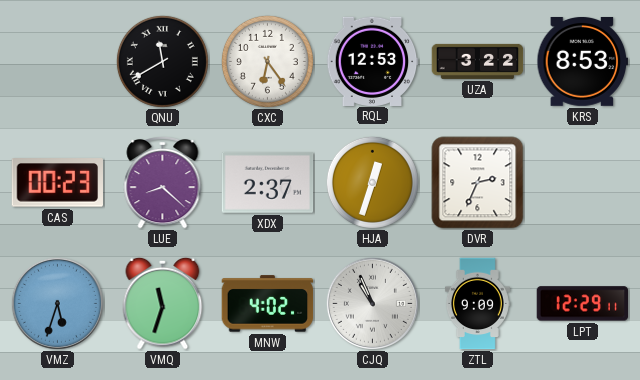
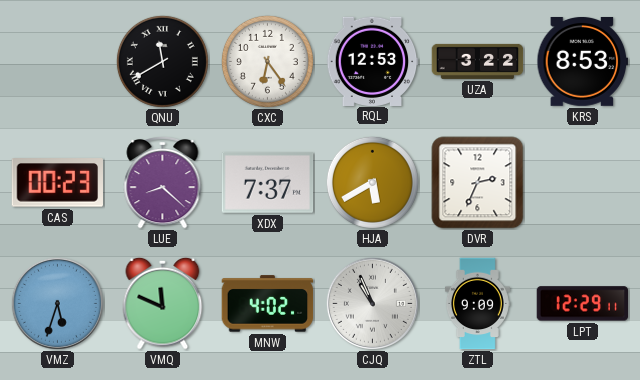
XDX: 2:37 -> 7:37
HJA: 12:33 -> 5:40
VMQ: 11:33 -> 11:49
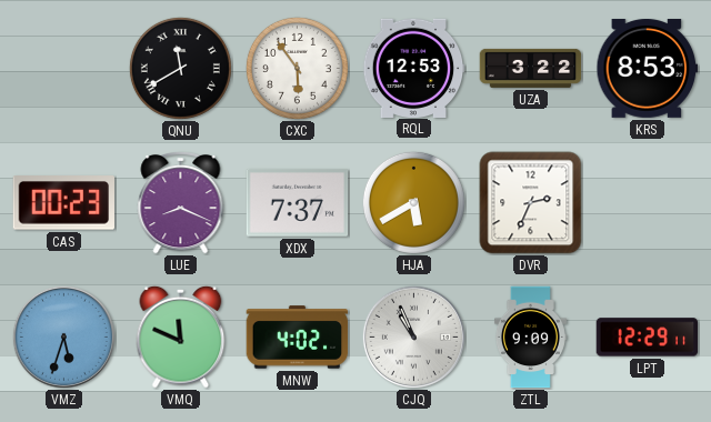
CXC: 6:24 -> 5:54
LUE: 8:22 -> 8:19
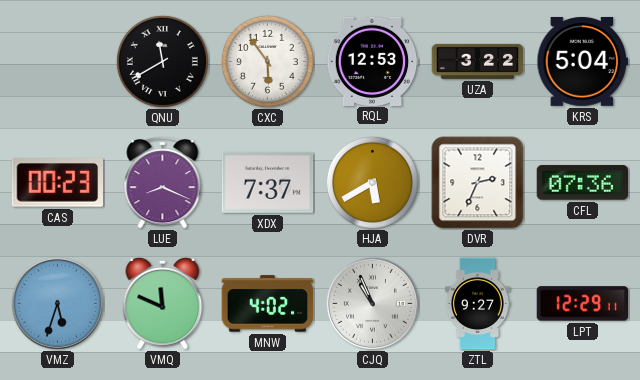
KRS: 8:53 -> 5:04
CFL: none -> 07:36
ZTL: 9:09 -> 9:27
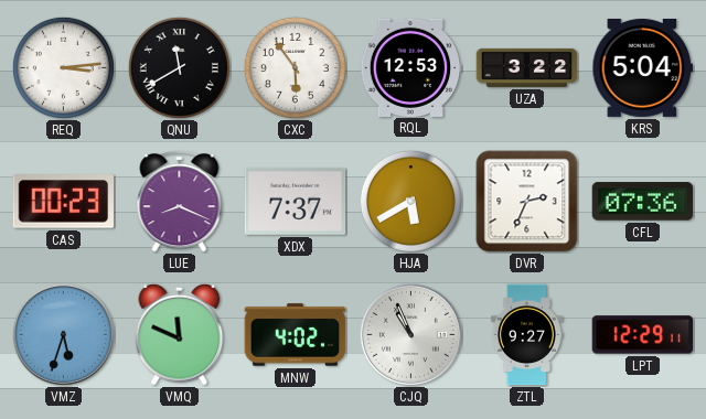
REQ: none -> 3:14
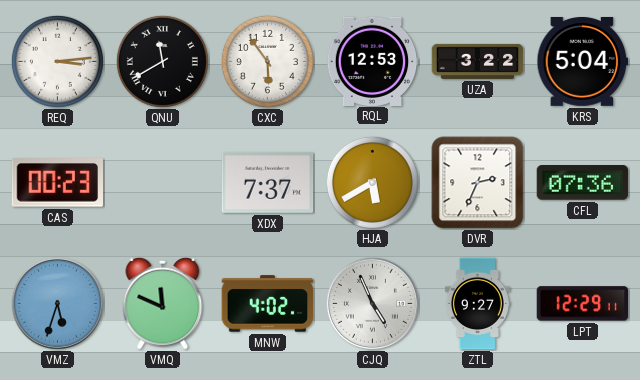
LUE: 8:19 -> none
CJQ: 10:56 -> 4:56
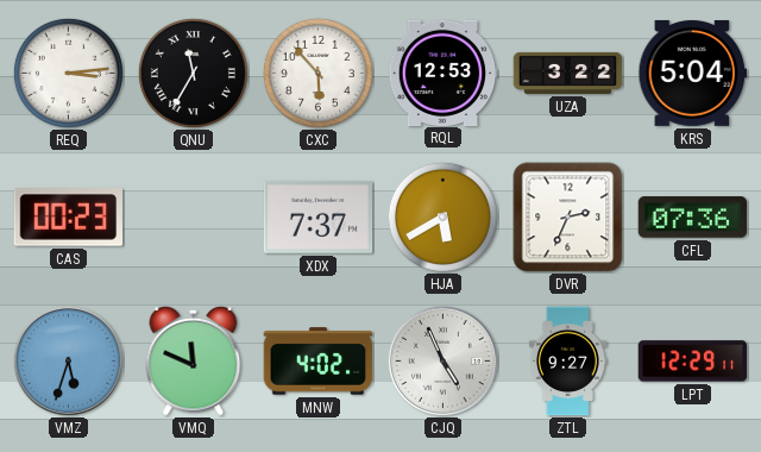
QNU: 11:40 -> 11:35
CXC: 5:54 -> 5:53
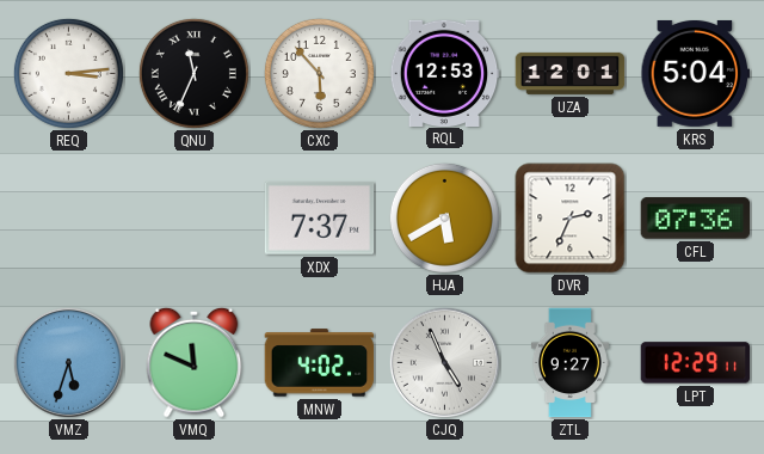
QNU: 11:35 -> 11:34
UZA: 3:22 -> 12:01
CAS: 00:23 -> none
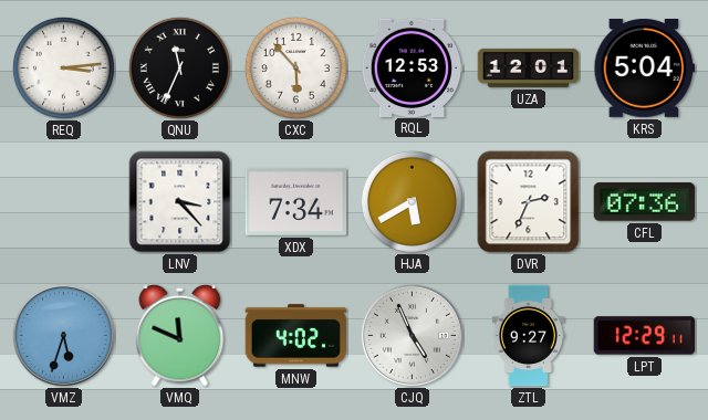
LNV: none -> 3:23
XDX: 7:37 -> 7:34
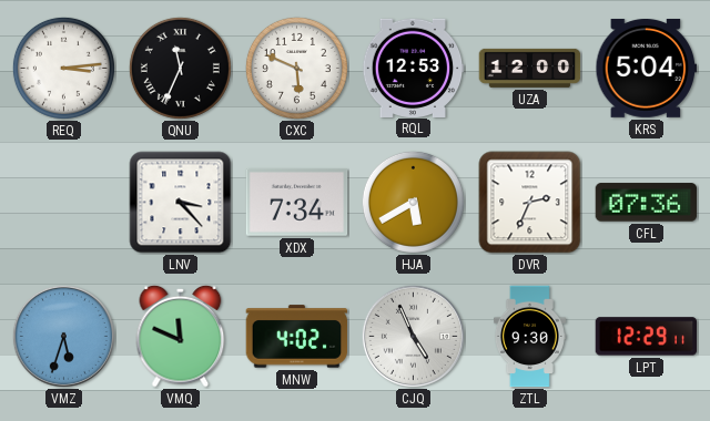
CXC: 5:53 -> 5:49
UZA: 12:01 -> 12:00
ZTL: 9:27 -> 9:30
